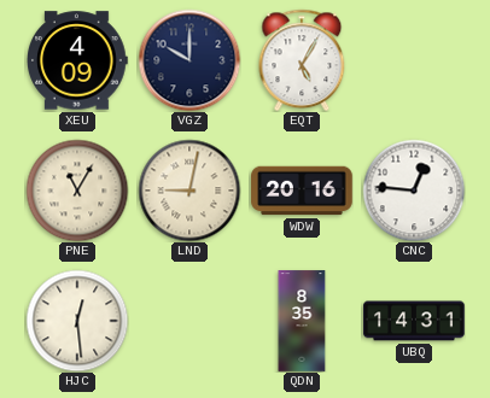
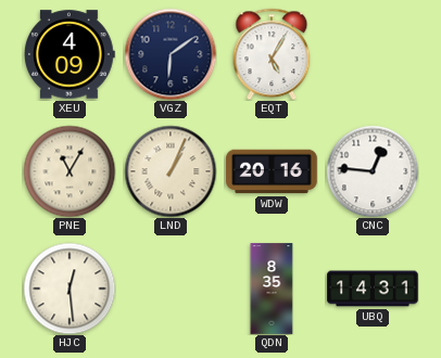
VGZ: 10:00 -> 6:09
LND: 9:02 -> 1:04
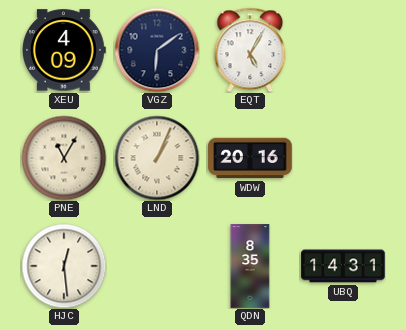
CNC: 12:46 -> none
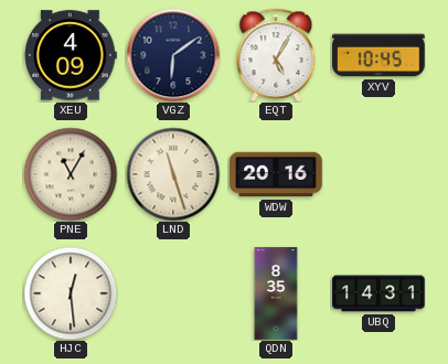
XYV: none -> 10:45
LND: 1:04 -> 11:27
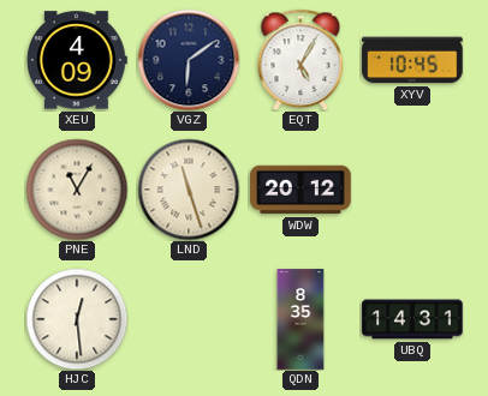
WDW: 20:16 -> 20:12
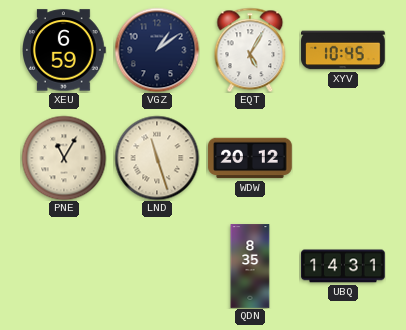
XEU: 4:09 -> 6:59
VGZ: 6:09 -> 1:09
HJC: 12:29 -> none
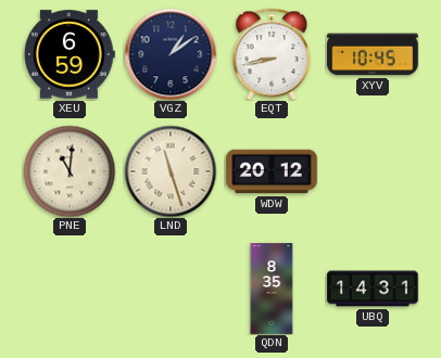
EQT: 5:05 -> 8:43
PNE: 11:05 -> 11:01
